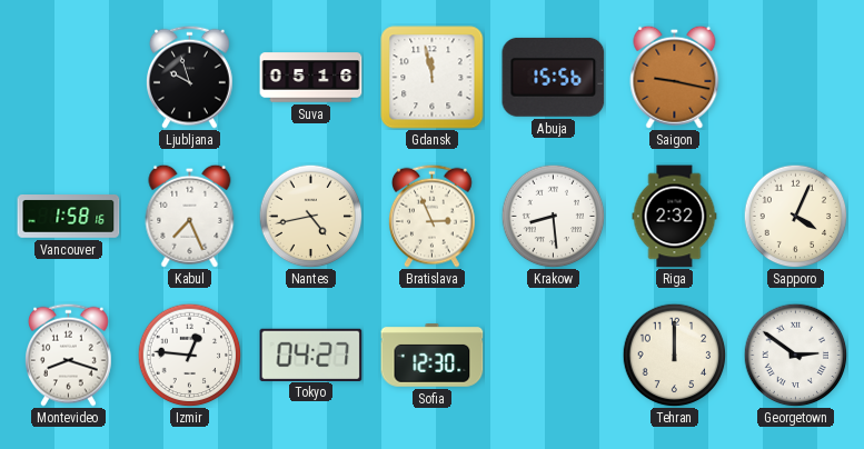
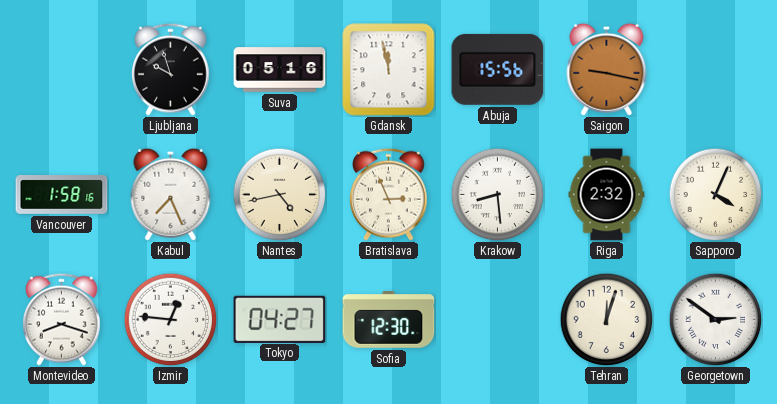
Tehran: 12:00 -> 12:03
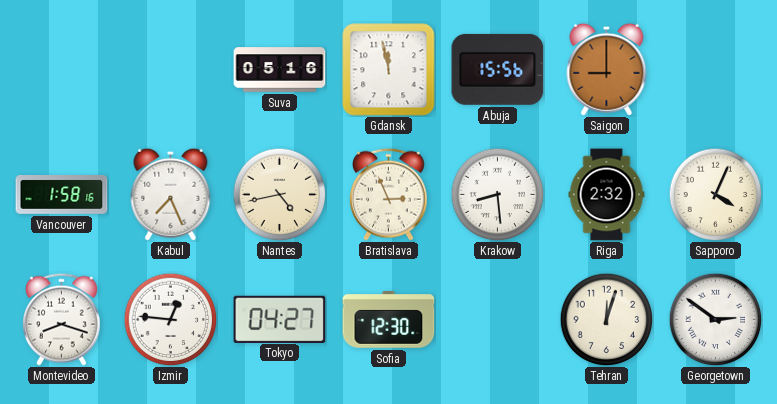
Ljubljana: 9:57 -> none
Saigon: 9:17 -> 9:00
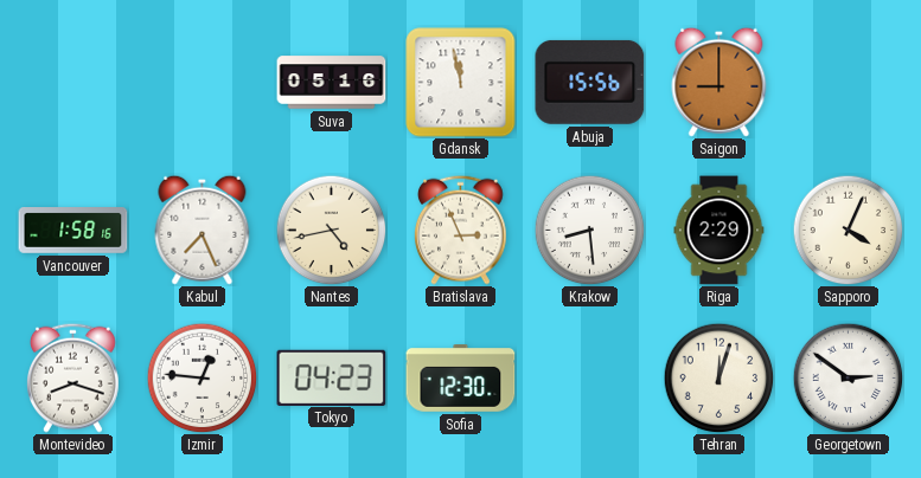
Riga: 2:32 -> 2:29
Tokyo: 04:27 -> 04:23
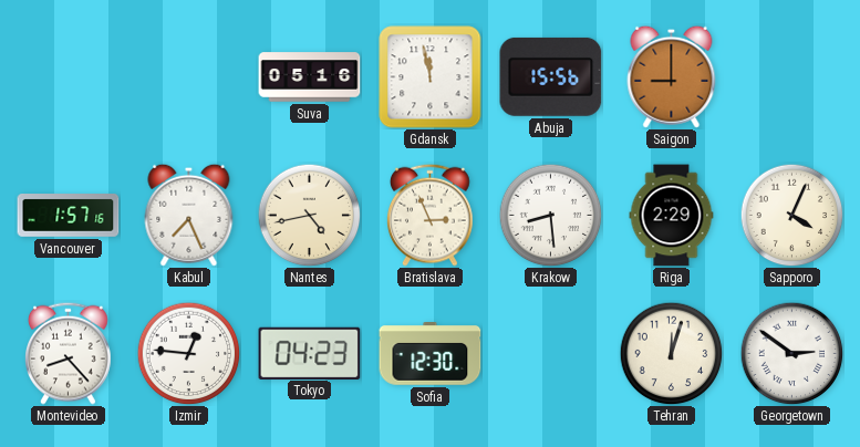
Vancouver: 1:58 -> 1:57
Montevideo: 8:18 -> 8:23
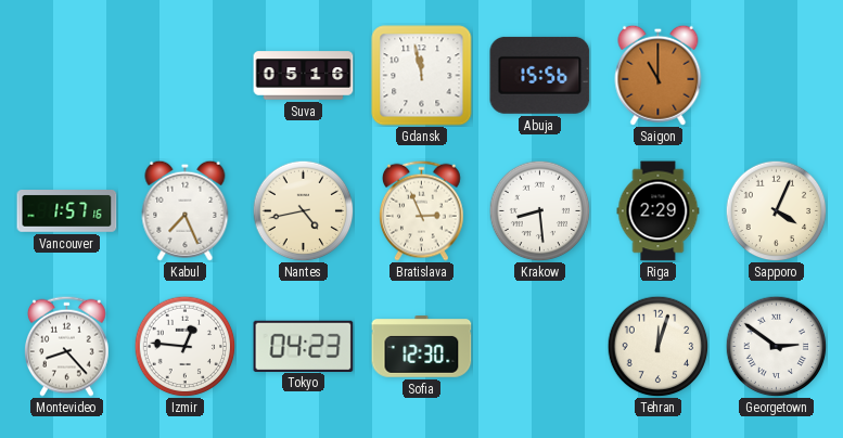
Saigon: 9:00 -> 11:00
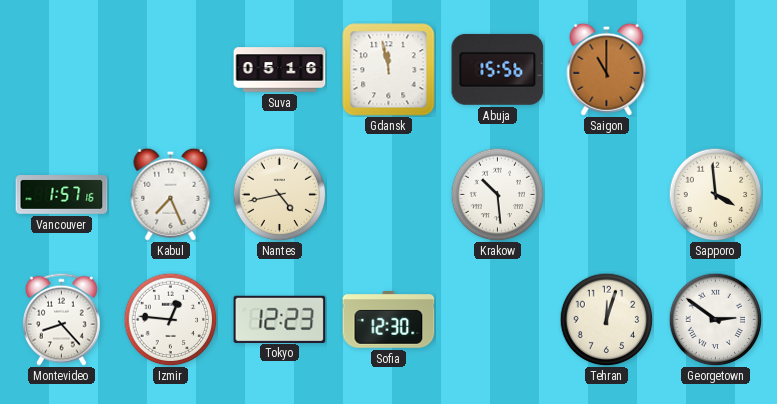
Bratislava: 2:56 -> none
Krakow: 8:29 -> 10:29
Riga: 2:29 -> none
Sapporo: 4:04 -> 3:59
Tokyo: 04:23 -> 12:23
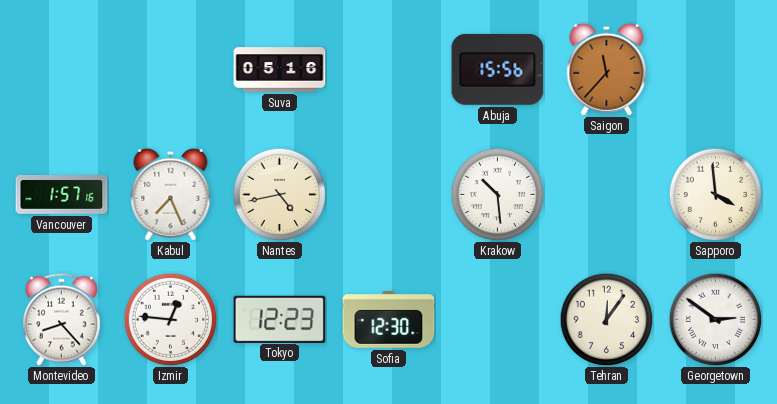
Gdansk: 11:58 -> none
Saigon: 11:00 -> 11:37
Tehran: 12:03 -> 12:06
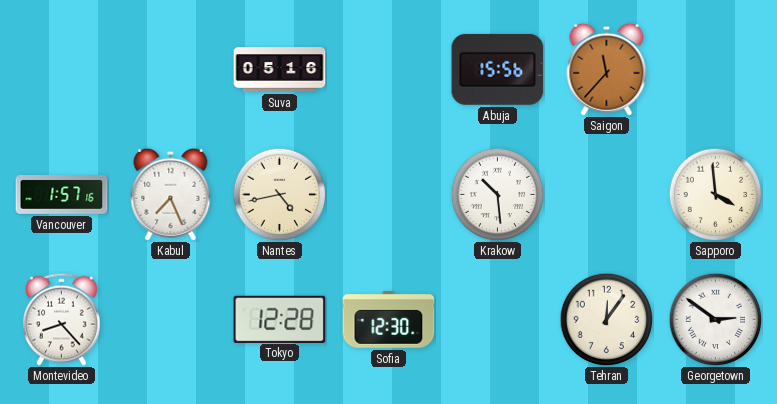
Izmir: 12:46 -> none
Tokyo: 12:23 -> 12:28
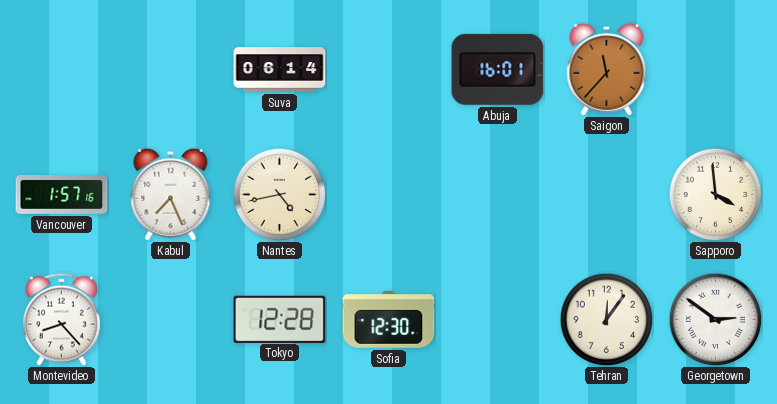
Suva: 05:16 -> 06:14
Abuja: 15:56 -> 16:01
Krakow: 10:29 -> none
